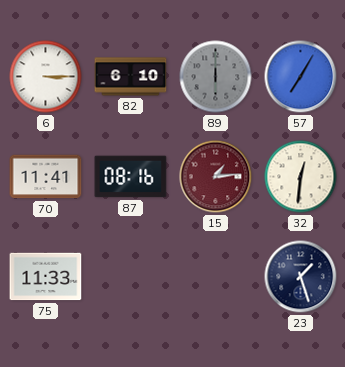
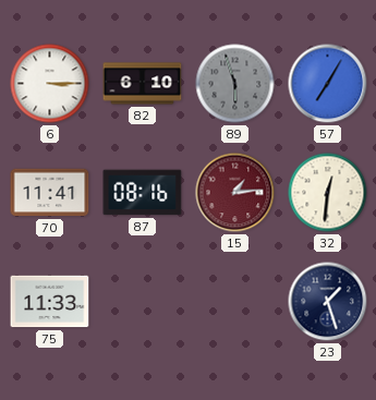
89: 6:00 -> 5:57
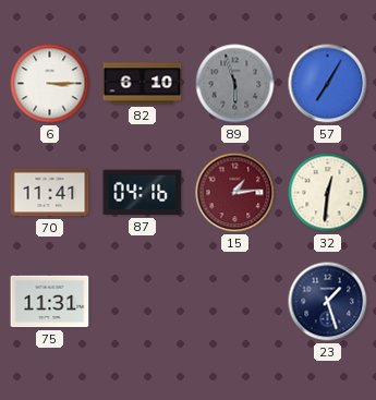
87: 08:16 -> 04:16
75: 11:33 -> 11:31
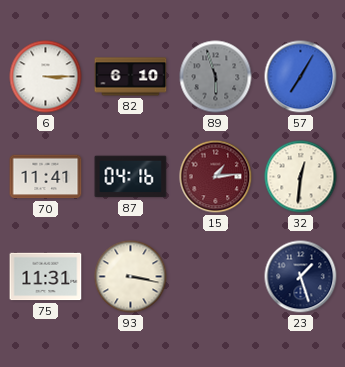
93: none -> 3:17
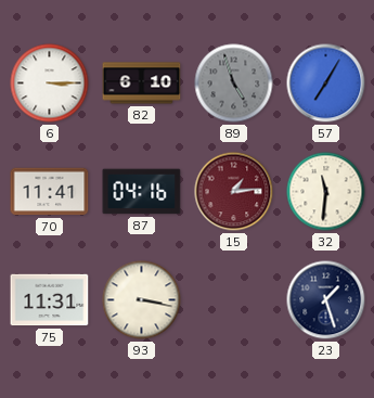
89: 5:57 -> 4:57
32: 12:31 -> 11:31
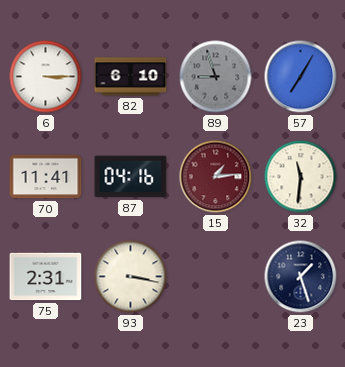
89: 4:57 -> 8:57
75: 11:31 -> 2:31
